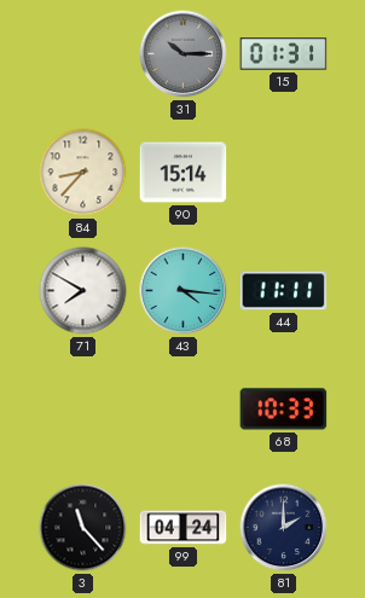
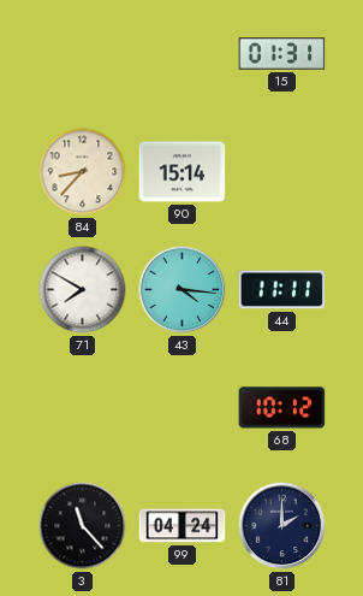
31: 10:15 -> none
68: 10:33 -> 10:12
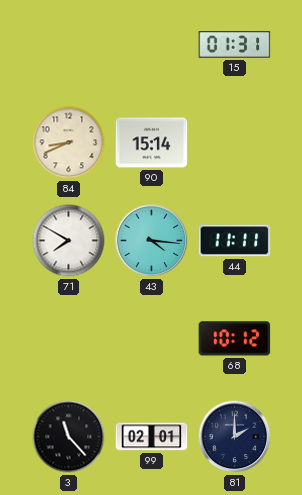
84: 8:37 -> 8:41
99: 04:24 -> 02:01
